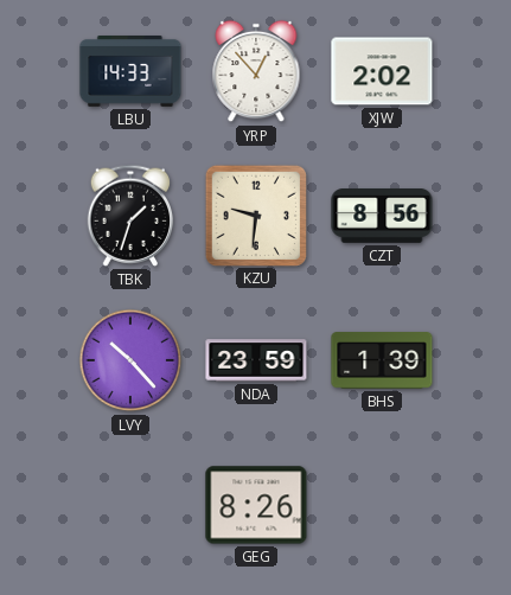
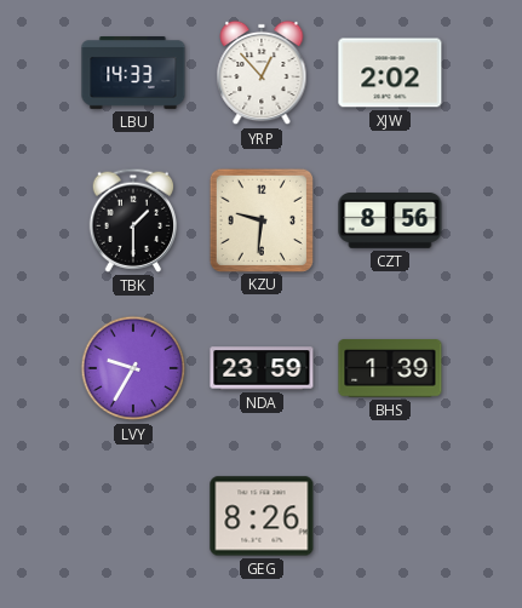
TBK: 1:33 -> 1:30
LVY: 10:23 -> 9:35
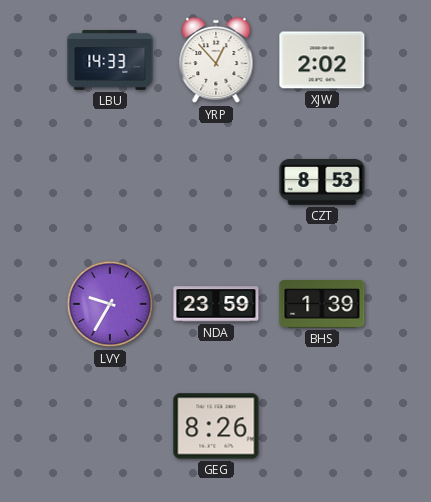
TBK: 1:30 -> none
KZU: 9:31 -> none
CZT: 8:56 -> 8:53
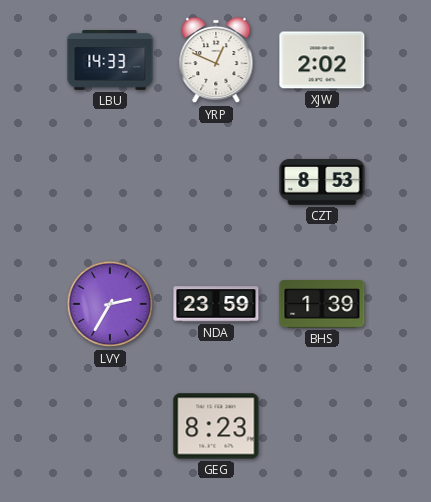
YRP: 12:53 -> 12:49
LVY: 9:35 -> 2:35
GEG: 8:26 -> 8:23
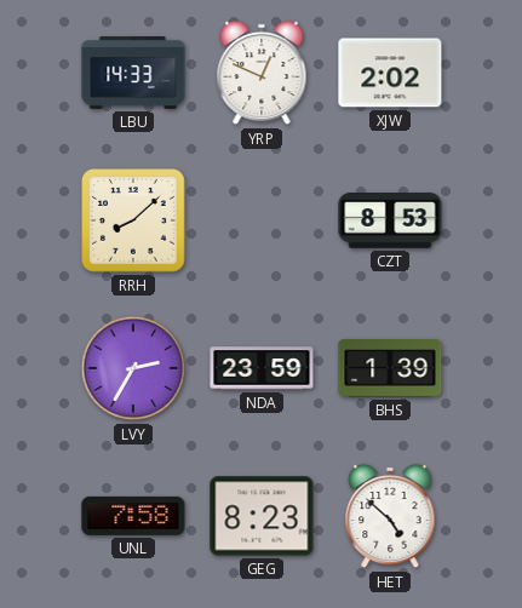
RRH: none -> 8:08
UNL: none -> 7:58
HET: none -> 4:52
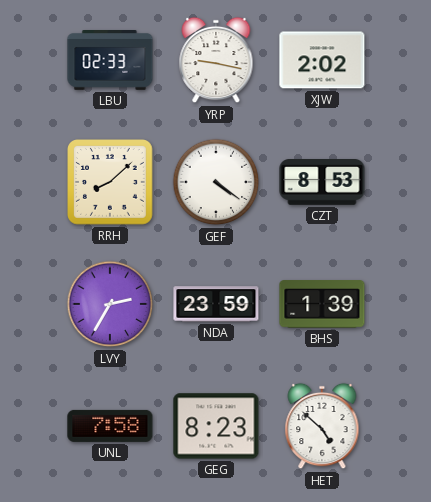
LBU: 14:33 -> 02:33
YRP: 12:49 -> 9:17
GEF: none -> 4:21
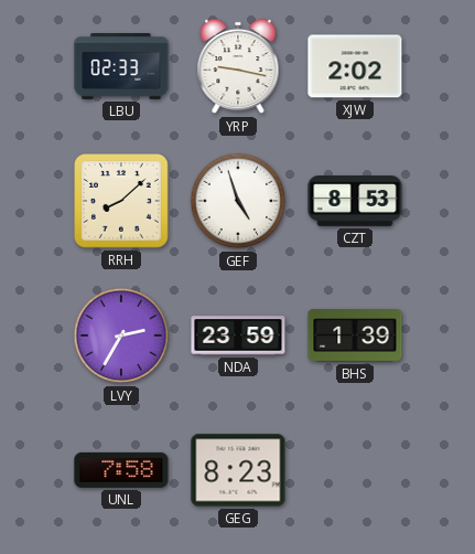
GEF: 4:21 -> 4:57
HET: 4:52 -> none
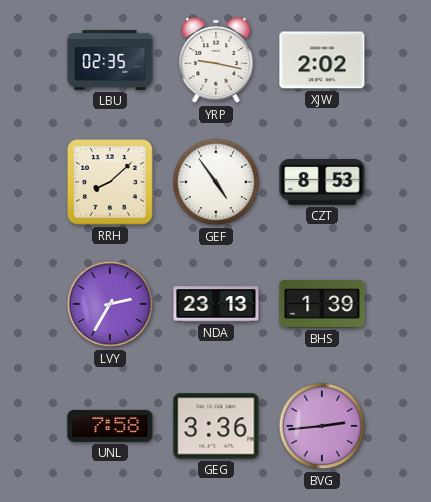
LBU: 02:33 -> 02:35
GEF: 4:57 -> 4:54
NDA: 23:59 -> 23:13
GEG: 8:23 -> 3:36
BVG: none -> 2:44
